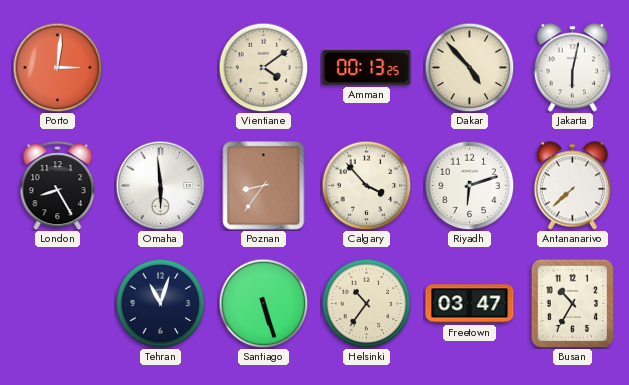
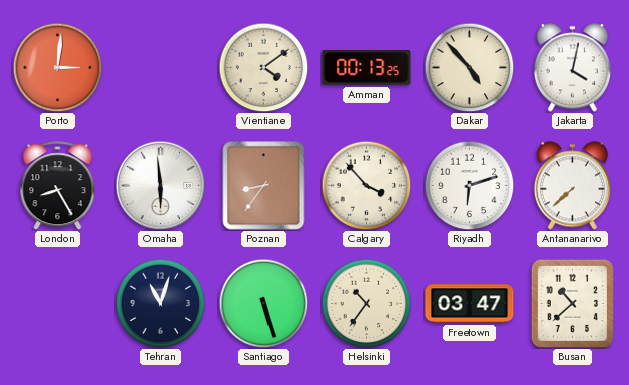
Jakarta: 6:02 -> 4:02
Busan: 10:35 -> 10:38
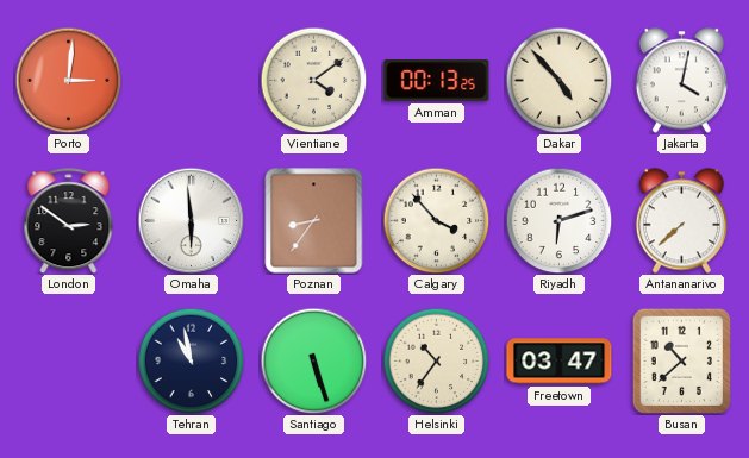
London: 8:25 -> 2:51
Tehran: 11:03 -> 10:58
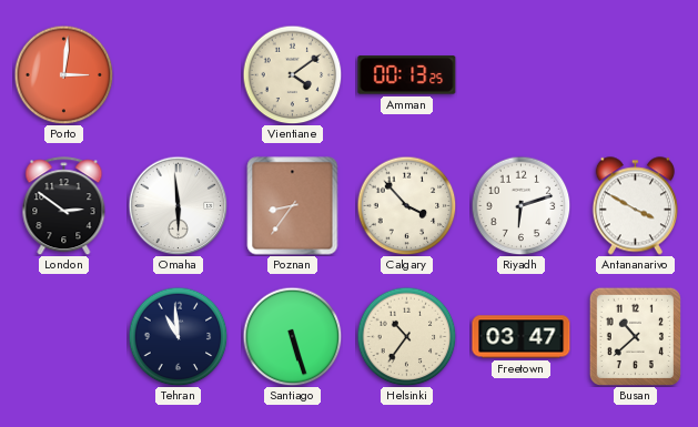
Dakar: 4:53 -> none
Jakarta: 4:02 -> none
Antananarivo: 7:38 -> 3:50
Tehran: 10:58 -> 10:59
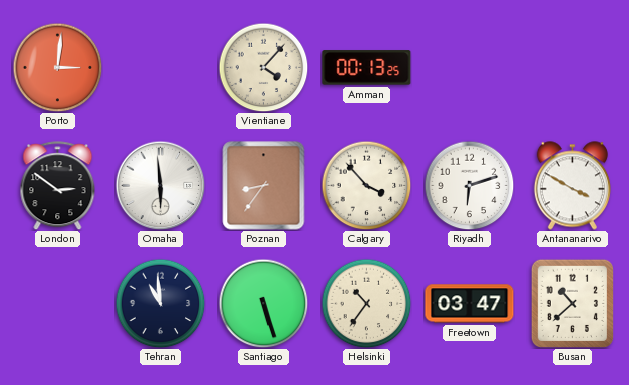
Vientiane: 4:09 -> 4:07
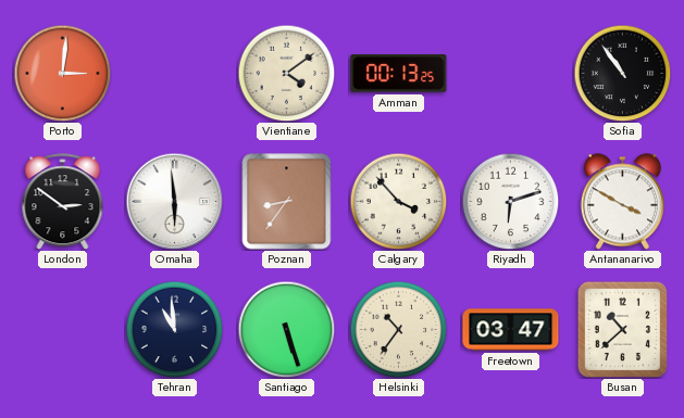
Vientiane: 4:07 -> 4:09
Sofia: none -> 10:54
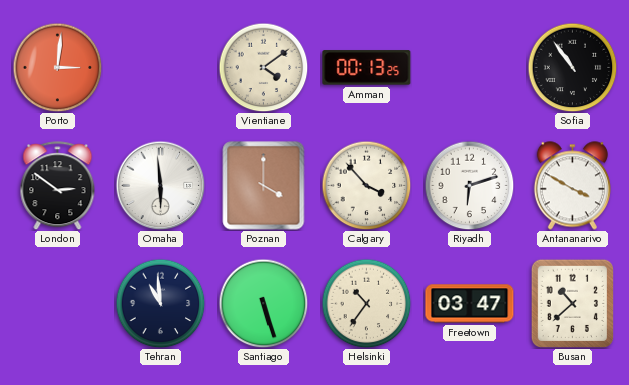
Poznan: 8:36 -> 4:00
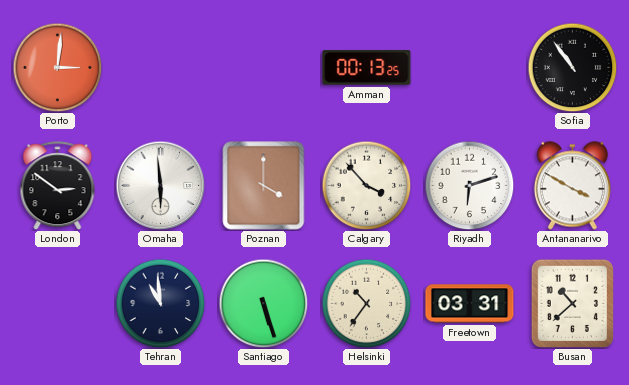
Vientiane: 4:09 -> none
Freetown: 03:47 -> 03:31
